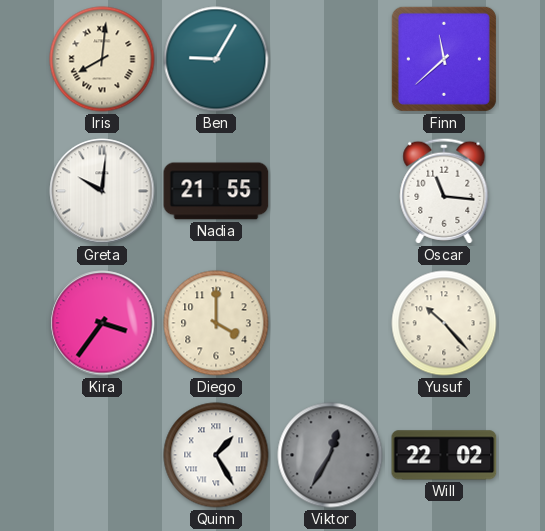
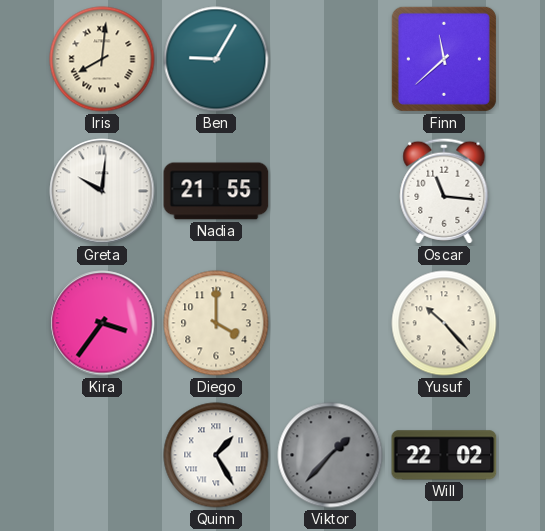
Viktor: 12:35 -> 1:37
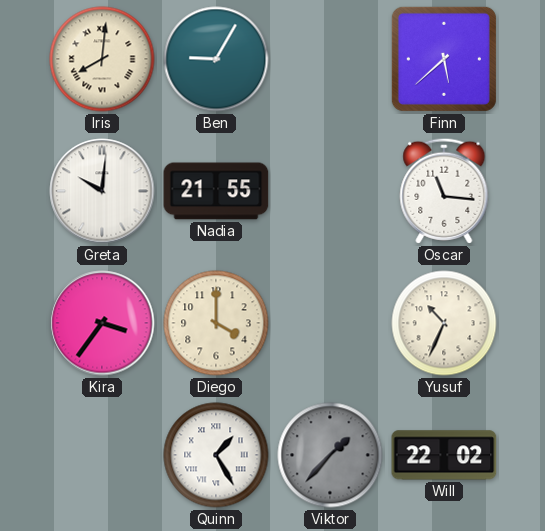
Finn: 11:38 -> 5:38
Yusuf: 10:23 -> 10:34
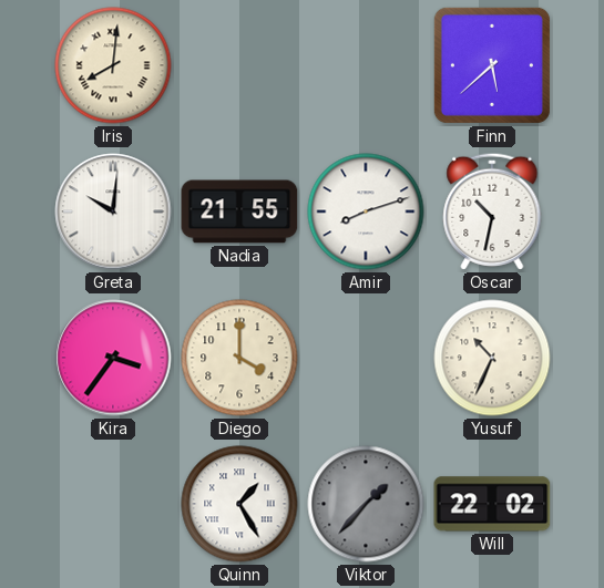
Ben: 9:05 -> none
Amir: none -> 8:12
Oscar: 11:16 -> 10:32
